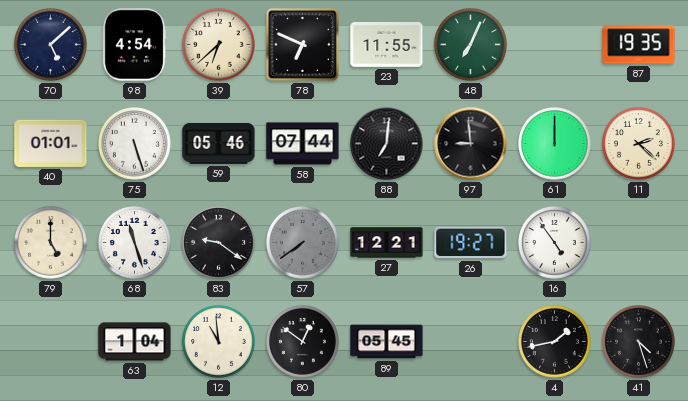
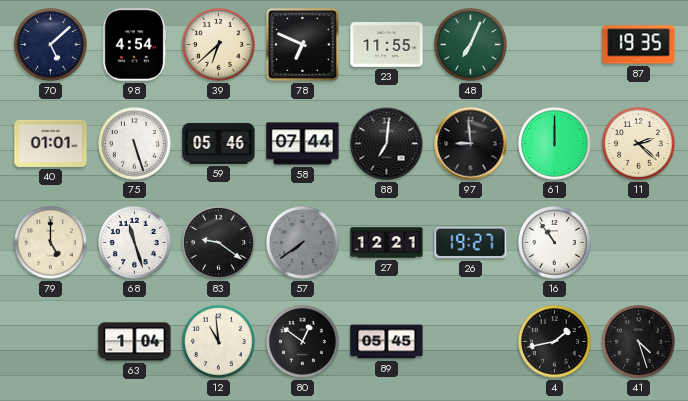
16: 4:54 -> 10:54
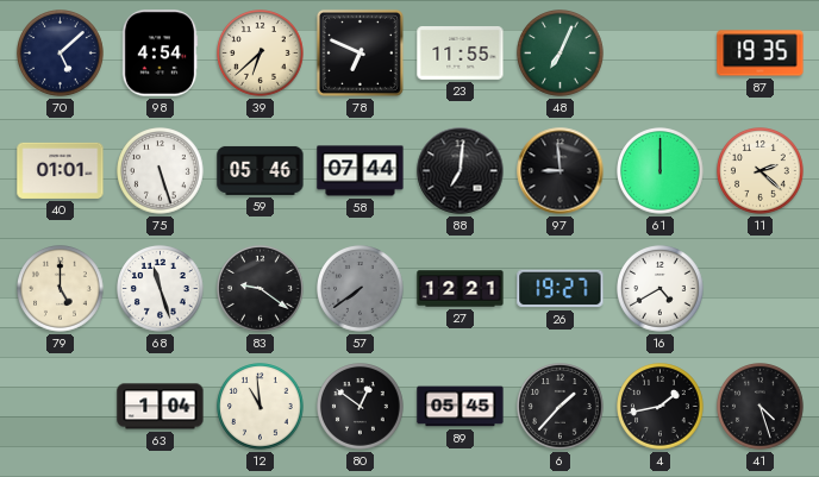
16: 10:54 -> 4:40
6: none -> 1:37
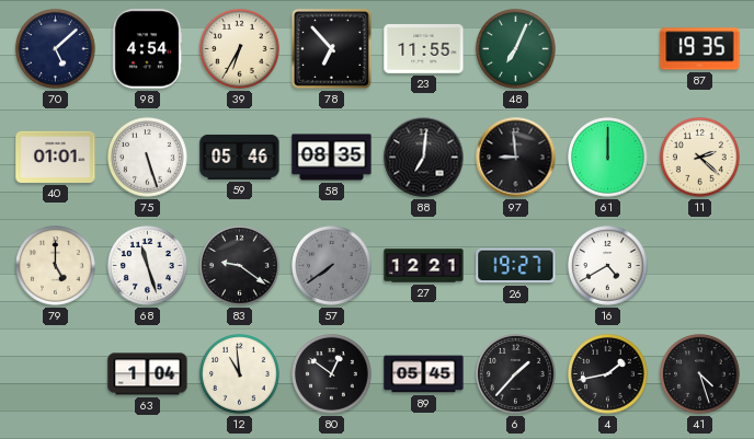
39: 6:38 -> 6:35
78: 6:49 -> 6:53
58: 07:44 -> 08:35
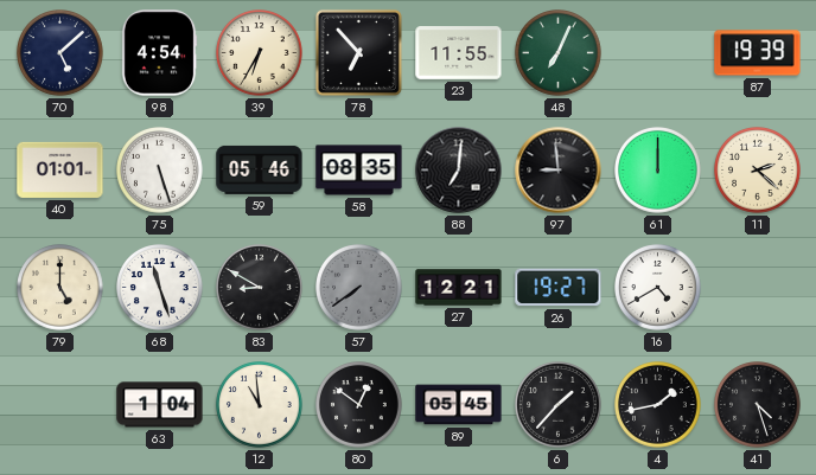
87: 19:35 -> 19:39
83: 9:21 -> 8:50
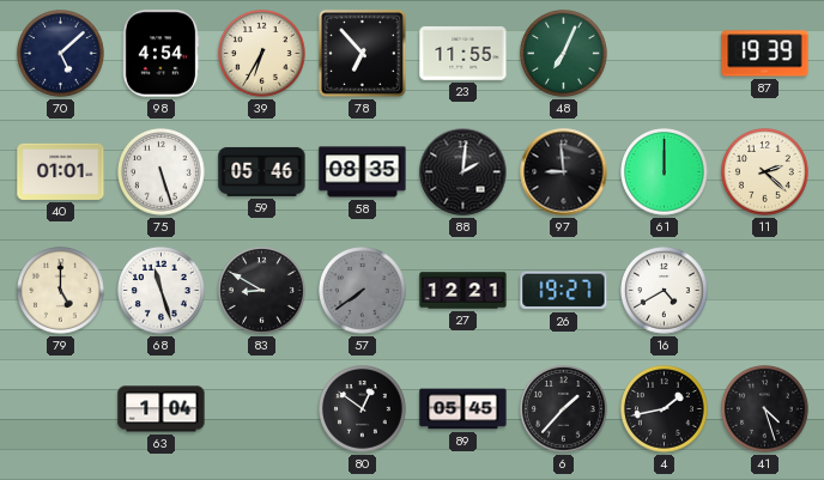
88: 7:01 -> 2:01
12: 10:59 -> none
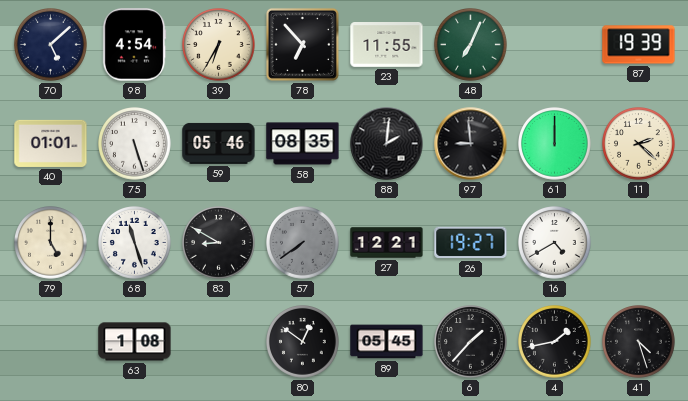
63: 1:04 -> 1:08
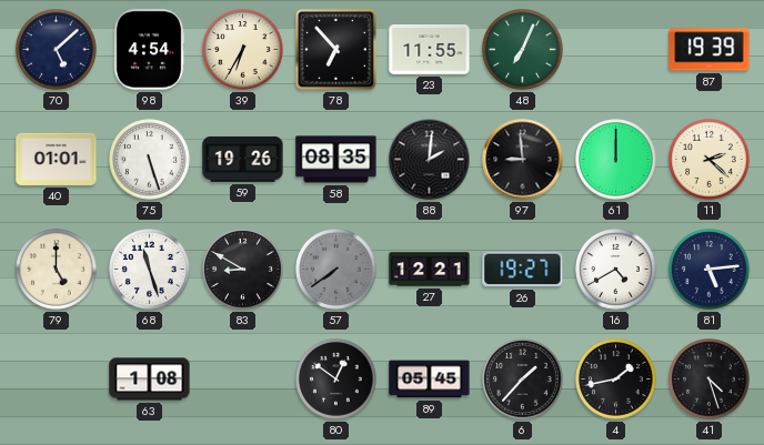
59: 05:46 -> 19:26
81: none -> 5:14
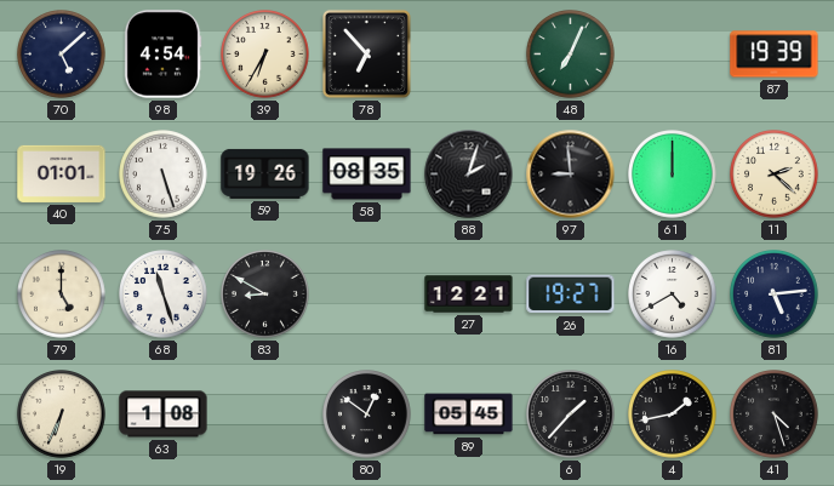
23: 11:55 -> none
88: 2:01 -> 2:03
57: 7:39 -> none
19: none -> 6:34
